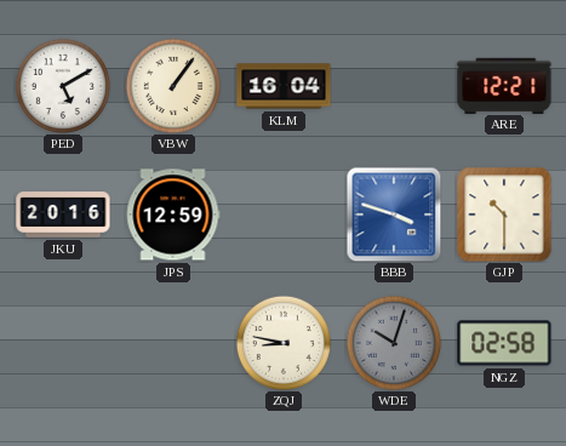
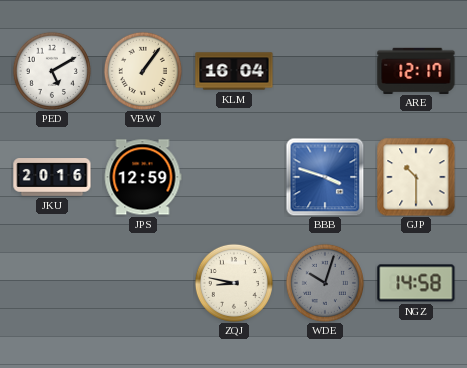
ARE: 12:21 -> 12:17
NGZ: 02:58 -> 14:58
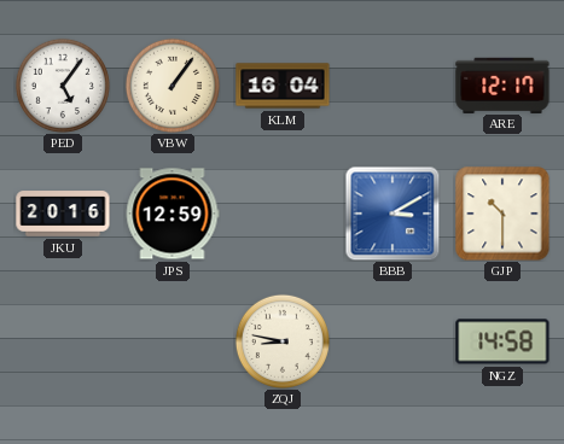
PED: 5:10 -> 5:06
BBB: 3:48 -> 3:10
WDE: 10:03 -> none
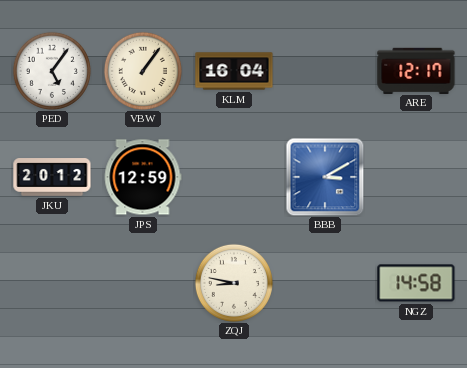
JKU: 20:16 -> 20:12
GJP: 10:30 -> none
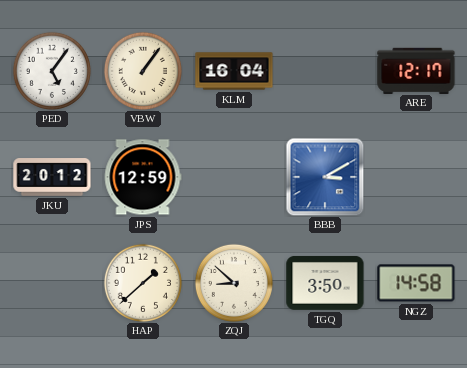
HAP: none -> 1:38
ZQJ: 8:47 -> 8:52
TGQ: none -> 3:50
